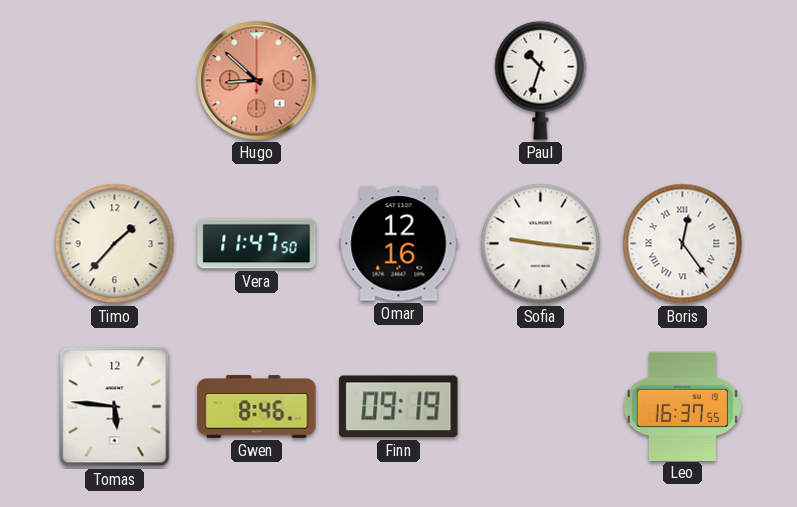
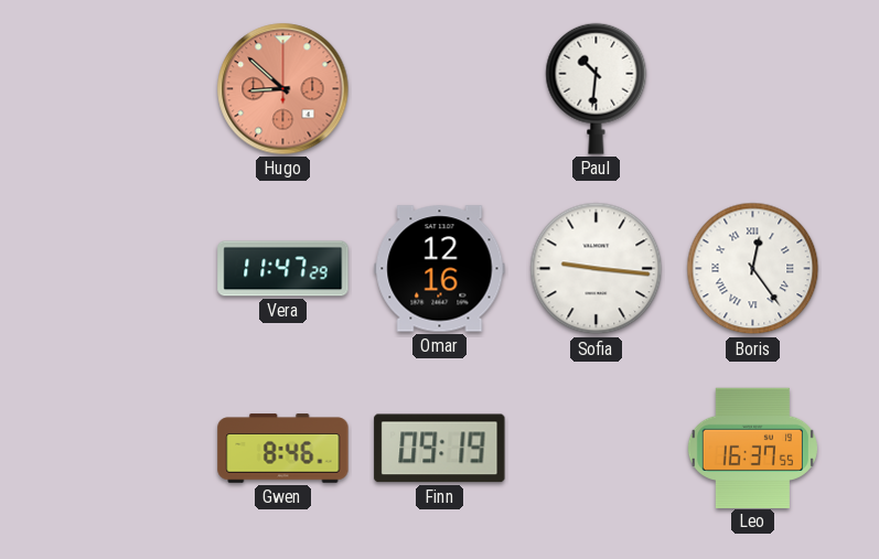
Paul: 10:33 -> 10:31
Timo: 1:37 -> none
Vera: 11:47:50 -> 11:47:29
Tomas: 5:46 -> none
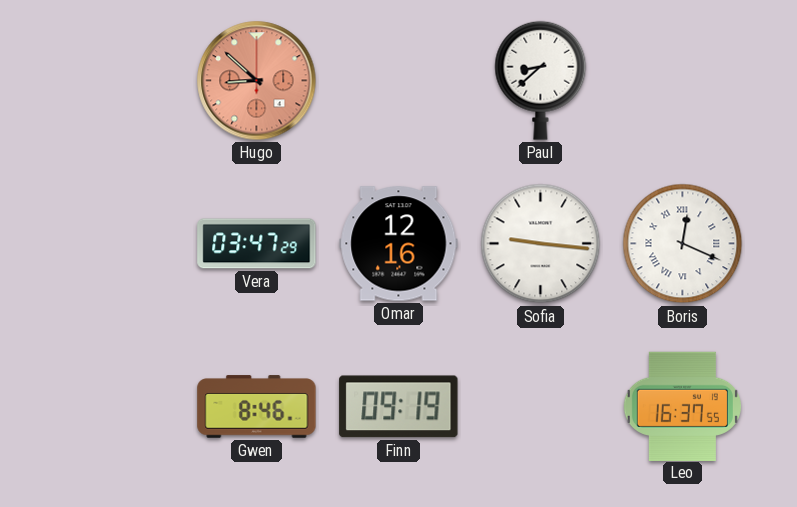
Paul: 10:31 -> 8:38
Vera: 11:47 -> 03:47
Boris: 12:24 -> 12:19
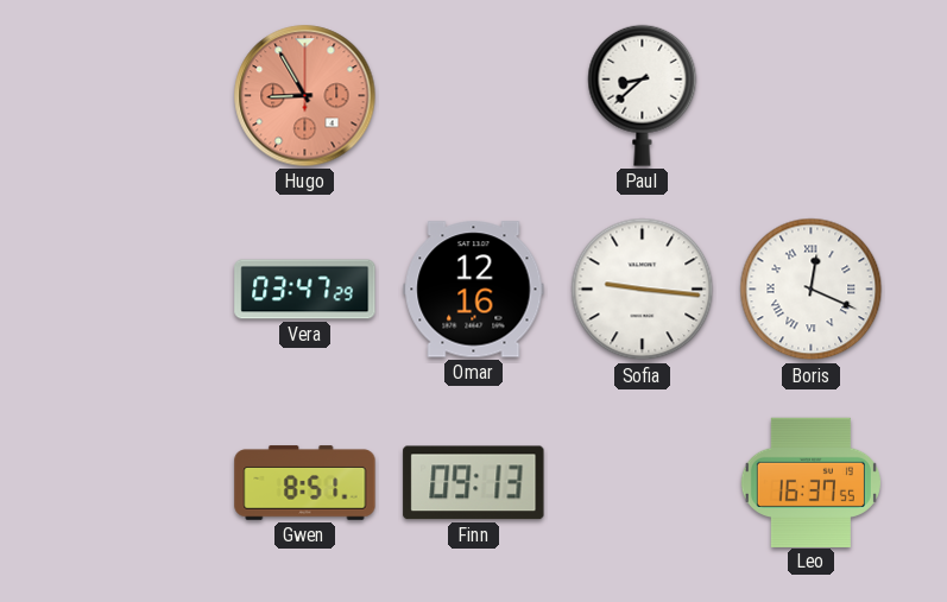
Hugo: 8:52 -> 8:55
Gwen: 8:46 -> 8:51
Finn: 09:19 -> 09:13
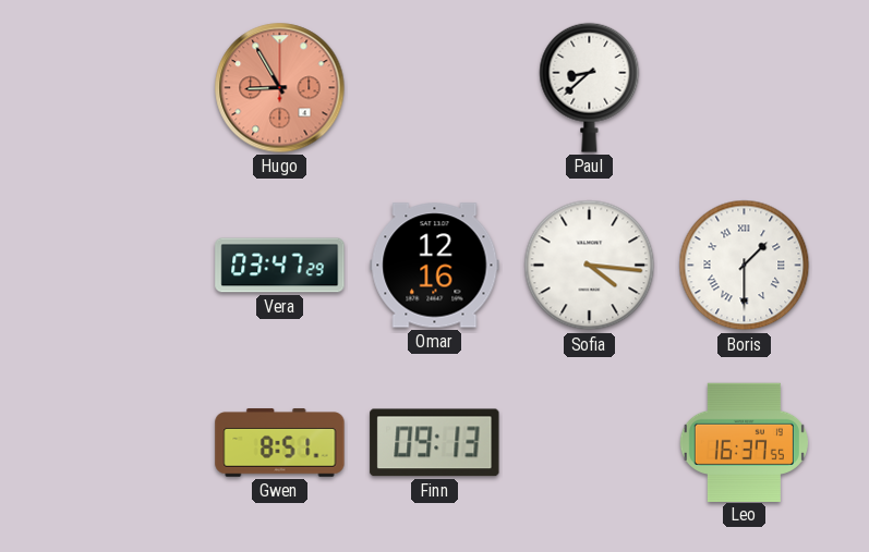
Sofia: 9:16 -> 4:16
Boris: 12:19 -> 1:30
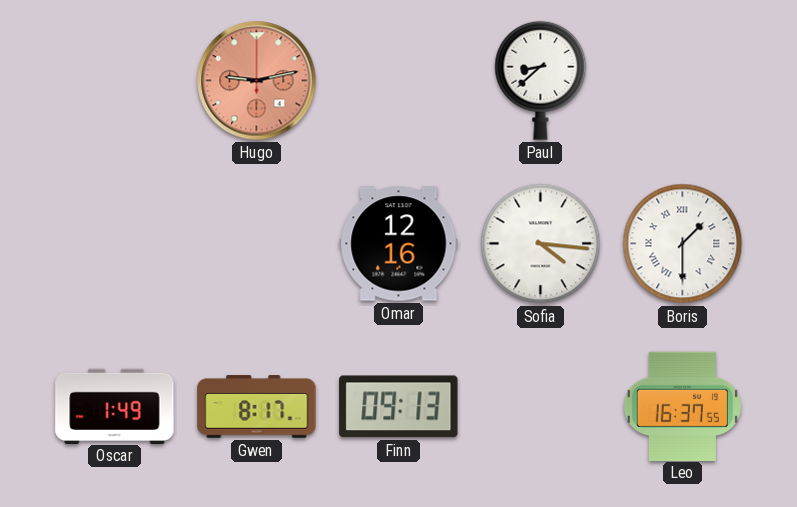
Hugo: 8:55 -> 9:13
Vera: 03:47 -> none
Oscar: none -> 1:49
Gwen: 8:51 -> 8:17
